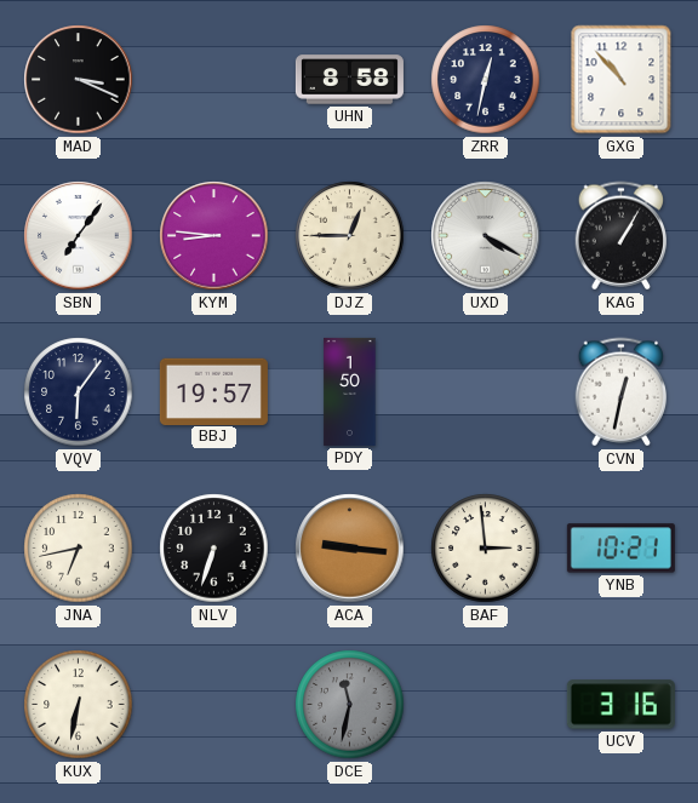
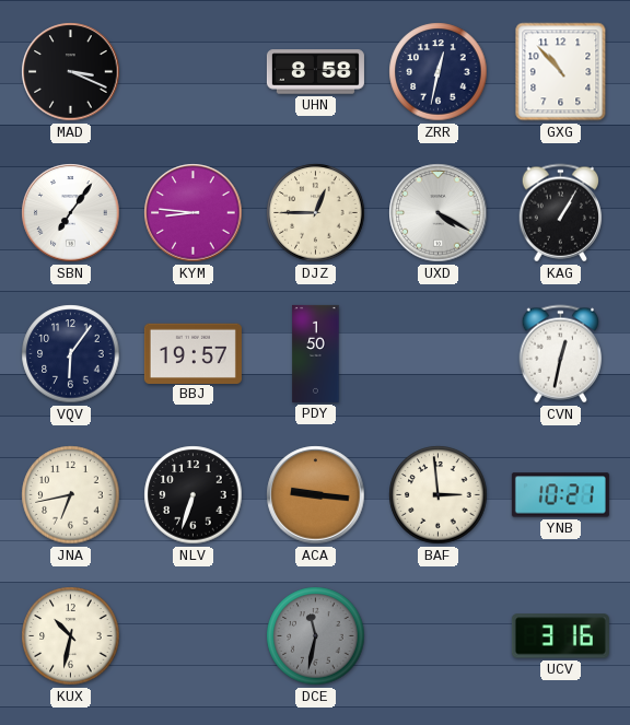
KUX: 6:32 -> 10:32
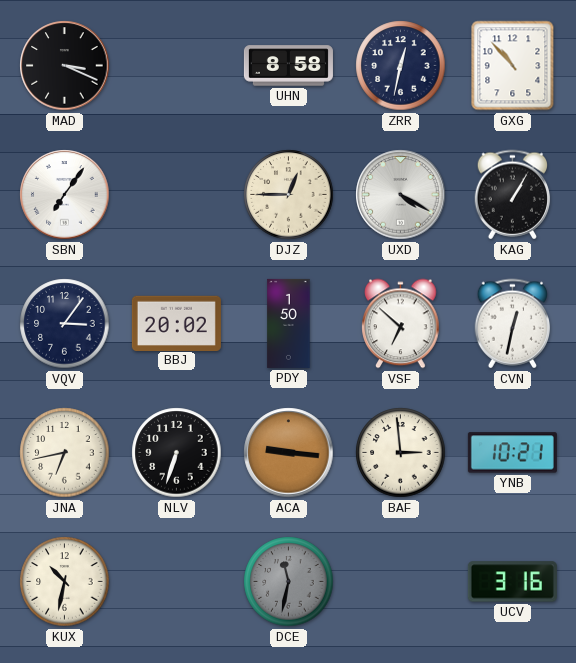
KYM: 8:46 -> none
VQV: 6:06 -> 3:06
BBJ: 19:57 -> 20:02
VSF: none -> 6:52
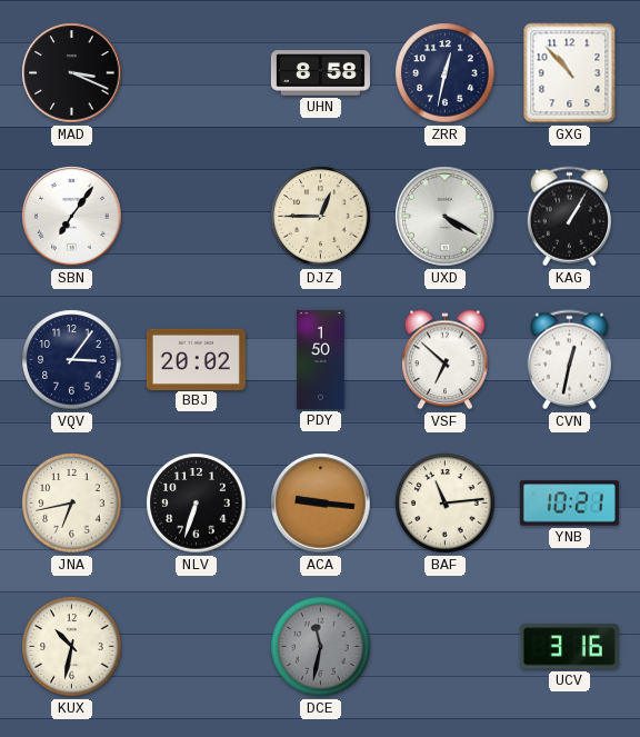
BAF: 2:59 -> 11:14
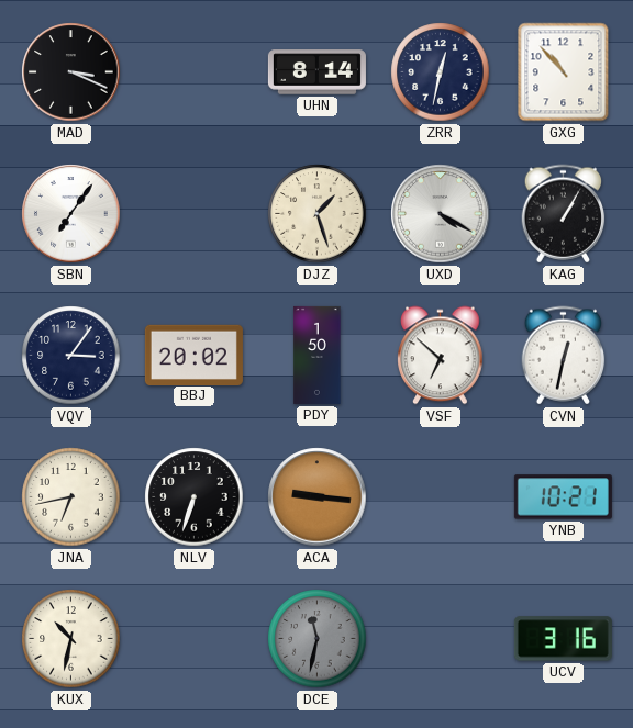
UHN: 8:58 -> 8:14
DJZ: 12:45 -> 1:27
BAF: 11:14 -> none
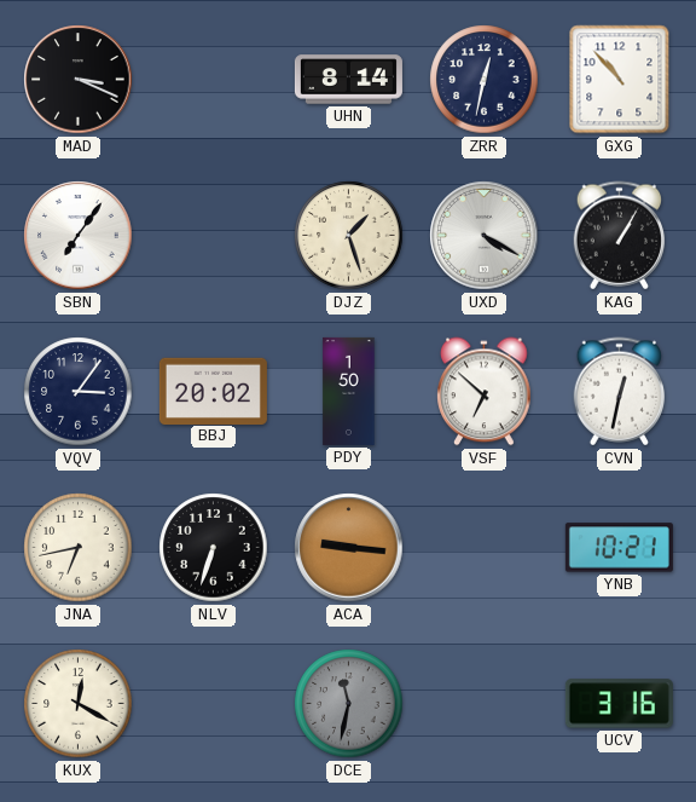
KUX: 10:32 -> 12:20
